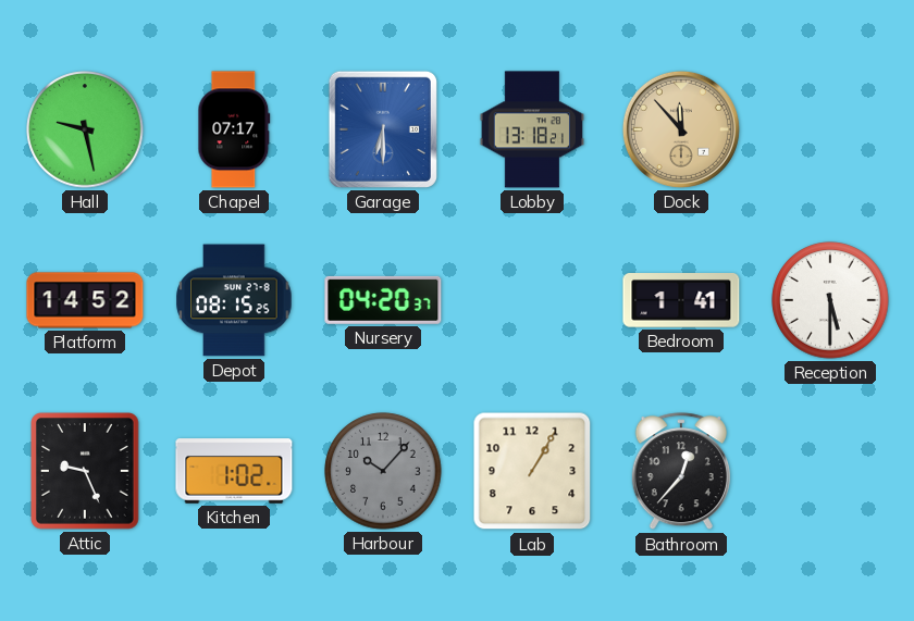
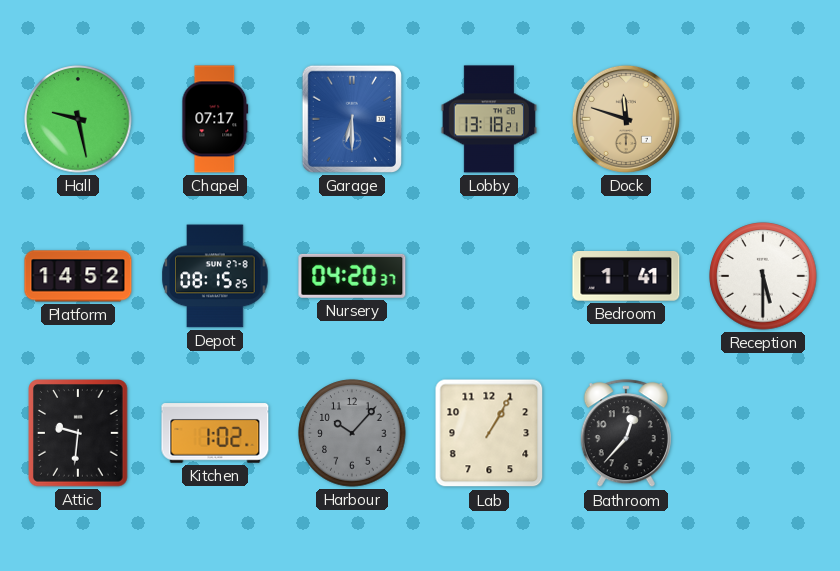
Dock: 11:53 -> 11:48
Attic: 9:26 -> 9:31
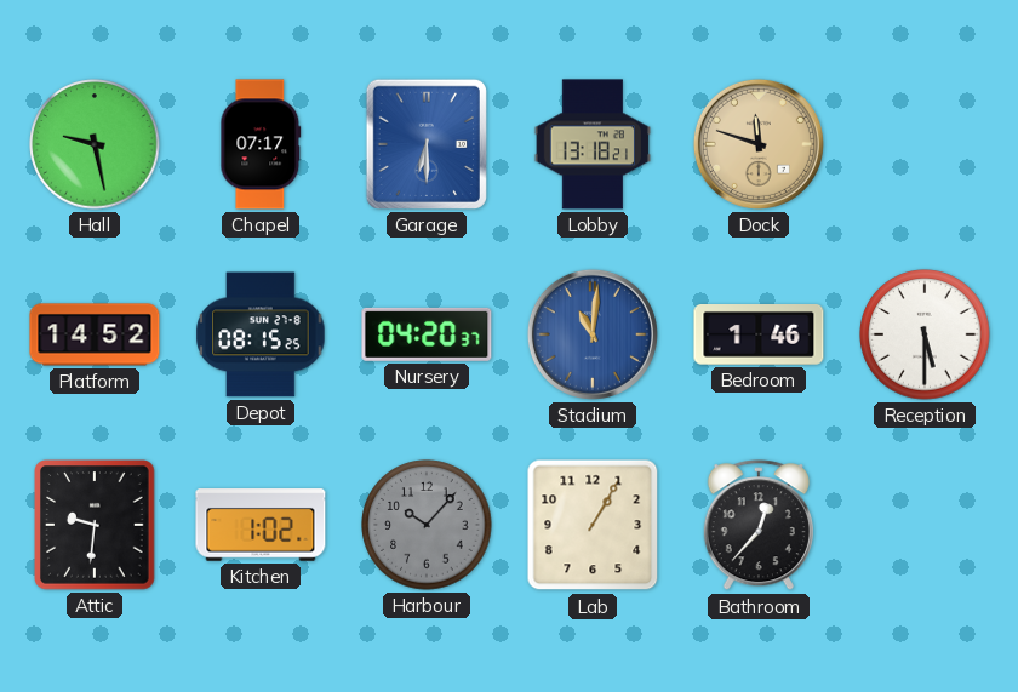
Stadium: none -> 11:01
Bedroom: 1:41 -> 1:46
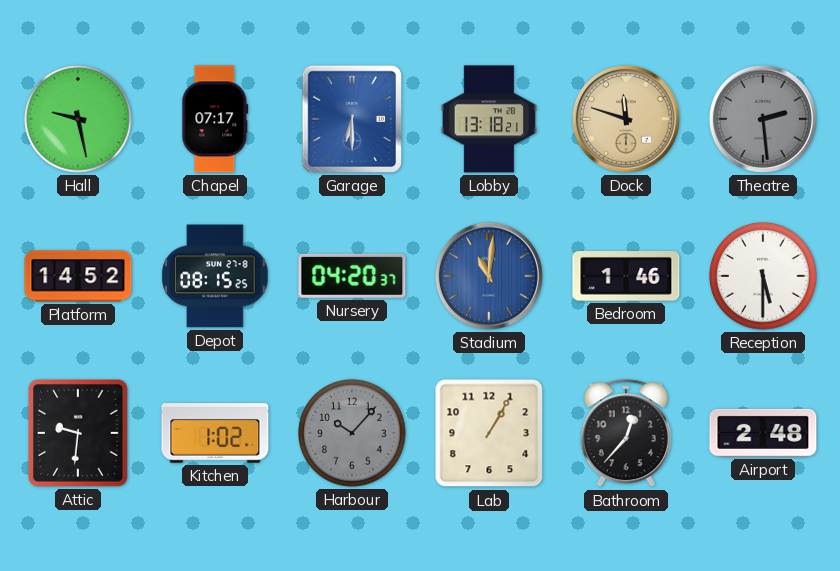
Theatre: none -> 2:29
Airport: none -> 2:48
